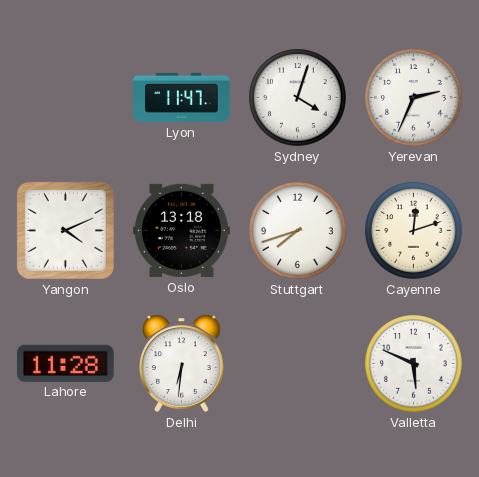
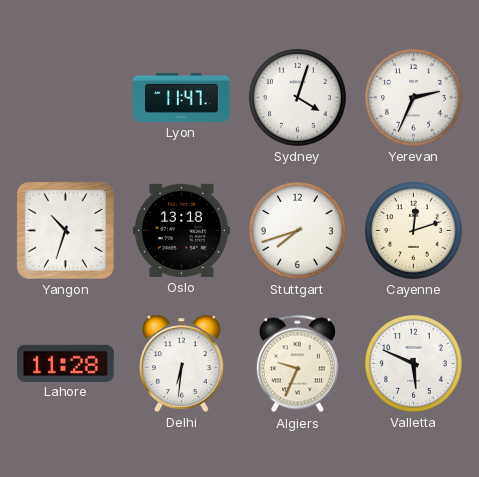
Yangon: 4:11 -> 10:33
Algiers: none -> 9:34
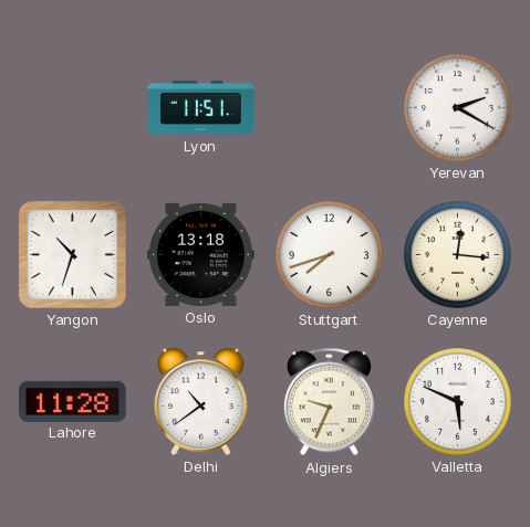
Lyon: 11:47 -> 11:51
Sydney: 4:03 -> none
Yerevan: 2:34 -> 2:20
Cayenne: 12:12 -> 12:16
Delhi: 6:31 -> 10:39
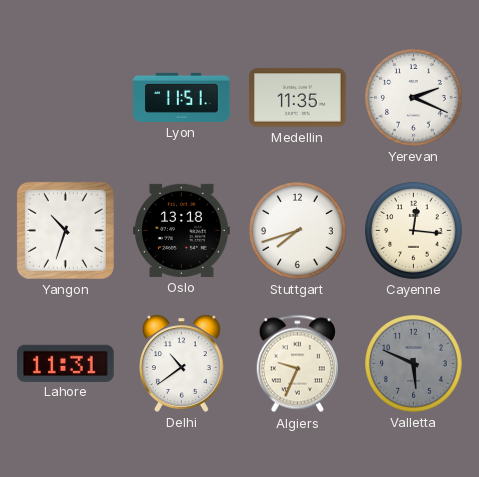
Medellin: none -> 11:35
Yerevan: 2:20 -> 2:19
Lahore: 11:28 -> 11:31
Valletta dial: white -> grey
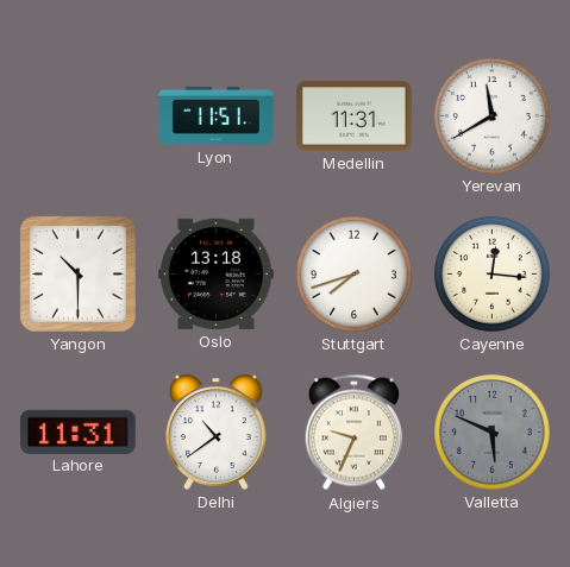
Medellin: 11:35 -> 11:31
Yerevan: 2:19 -> 11:40
Yangon: 10:33 -> 10:30
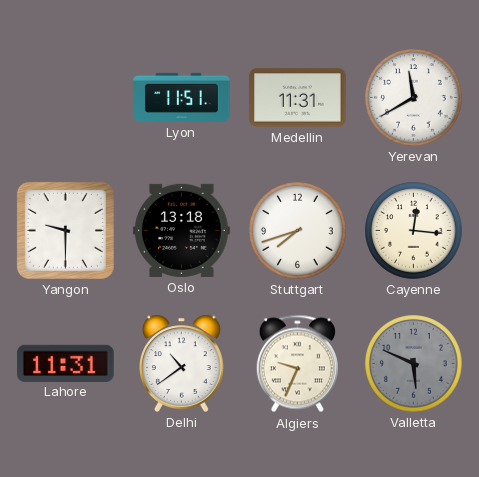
Yangon: 10:30 -> 9:30
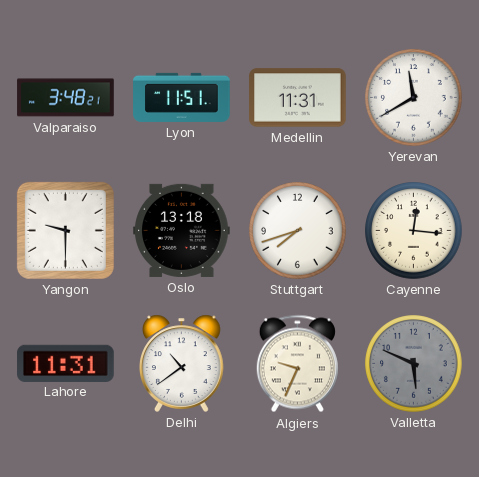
Valparaiso: none -> 3:48
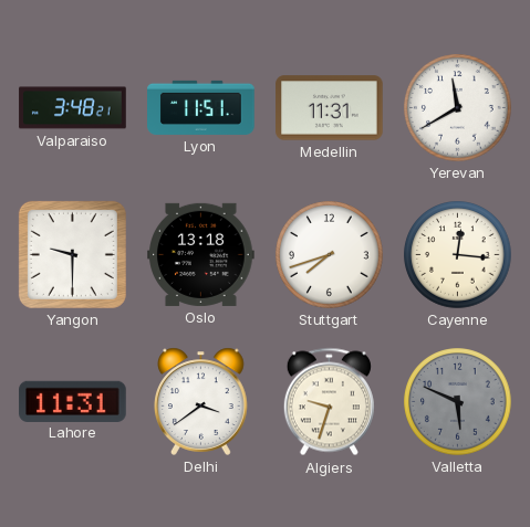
Delhi: 10:39 -> 3:39
Algiers: 9:34 -> 9:33
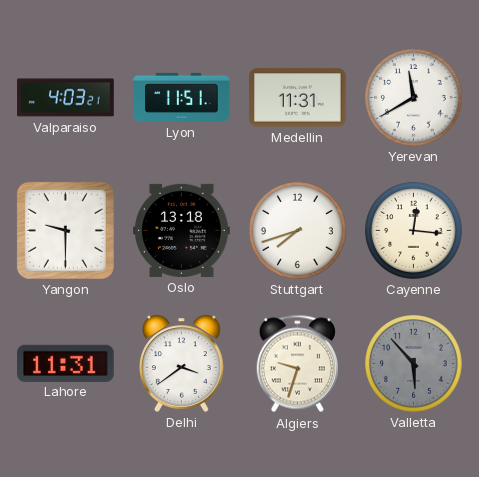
Valparaiso: 3:48 -> 4:03
Valletta: 5:49 -> 5:53
